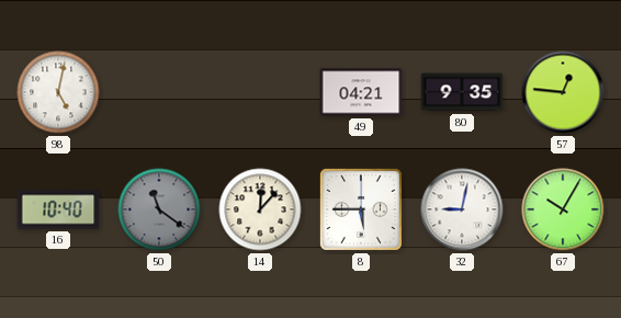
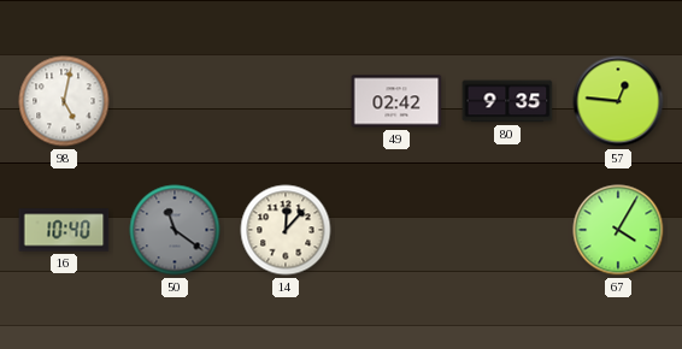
49: 04:21 -> 02:42
8: 5:45 -> none
32: 9:02 -> none
67: 10:05 -> 4:05
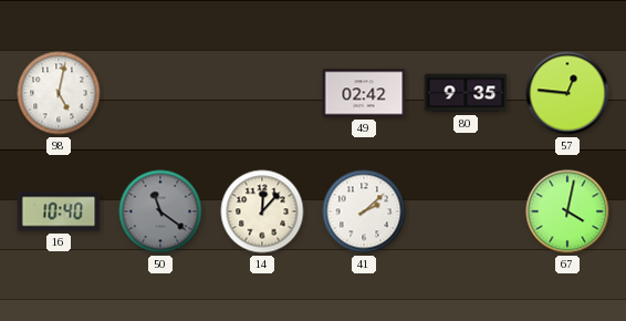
41: none -> 2:08
67: 4:05 -> 4:02
